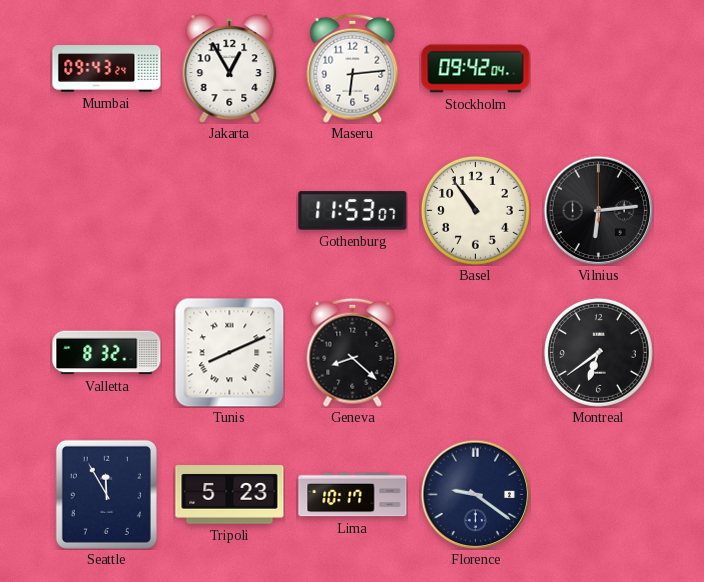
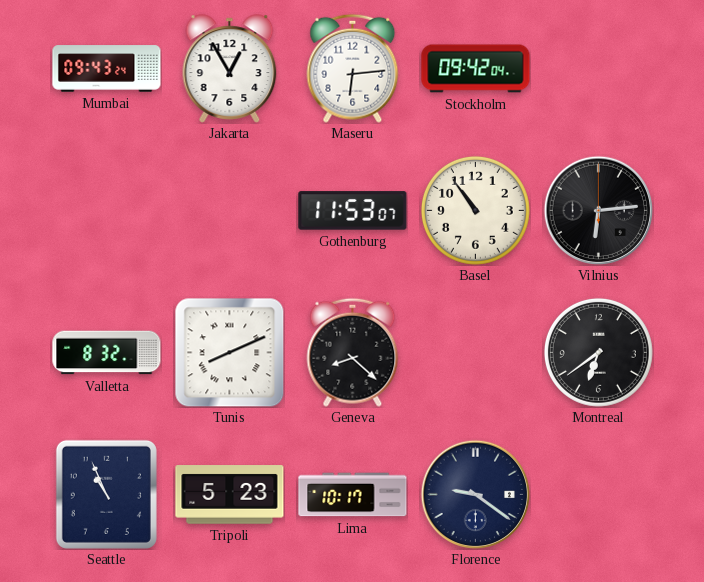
Seattle: 11:55 -> 10:56
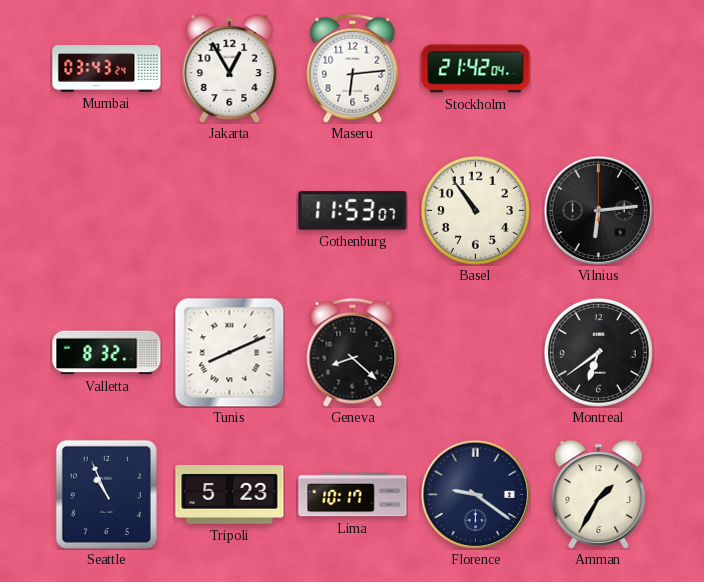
Mumbai: 09:43 -> 03:43
Stockholm: 09:42 -> 21:42
Amman: none -> 1:35
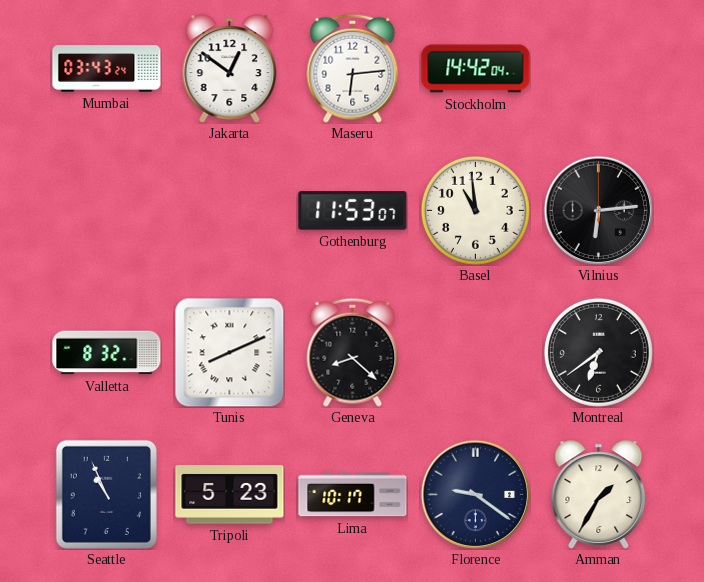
Jakarta: 12:55 -> 12:51
Stockholm: 21:42 -> 14:42
Basel: 10:54 -> 10:59
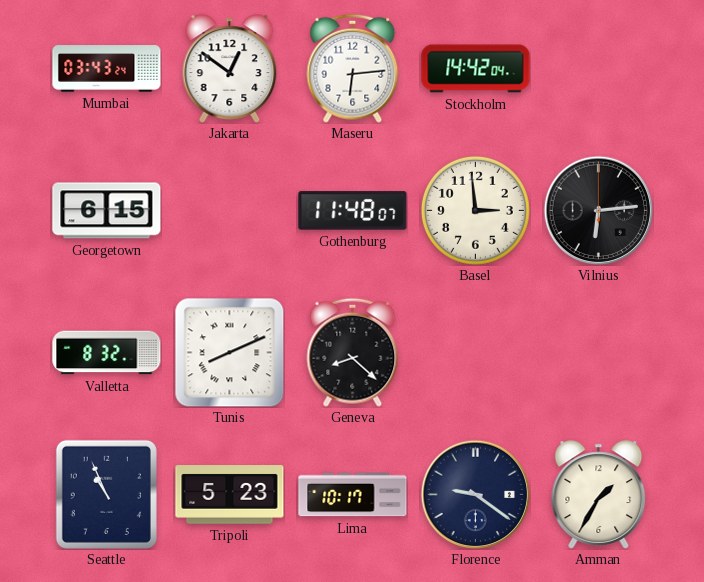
Georgetown: none -> 6:15
Gothenburg: 11:53 -> 11:48
Basel: 10:59 -> 2:59
Montreal: 6:39 -> none
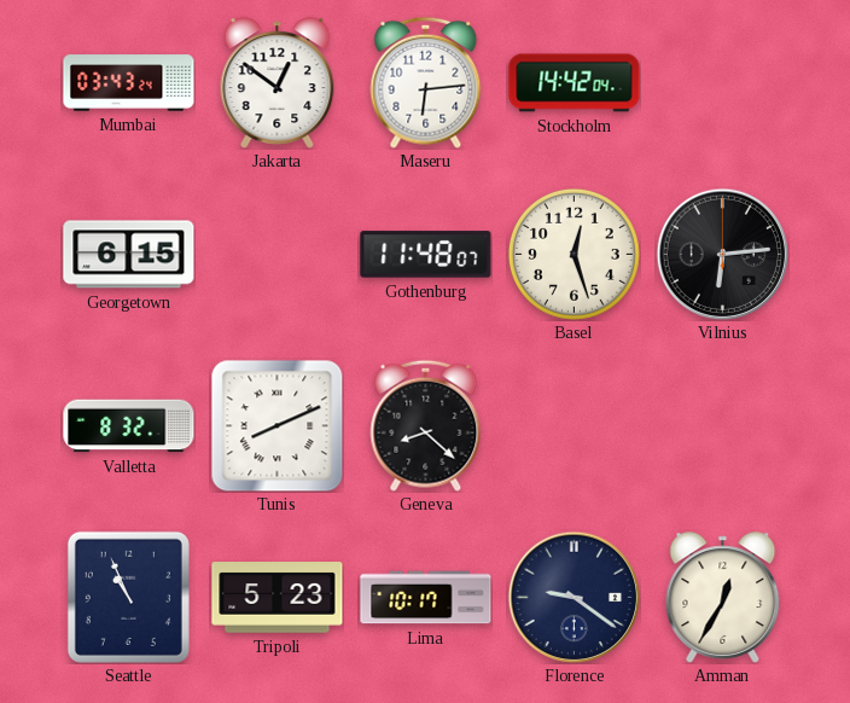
Basel: 2:59 -> 12:27
Amman: 1:35 -> 12:35
